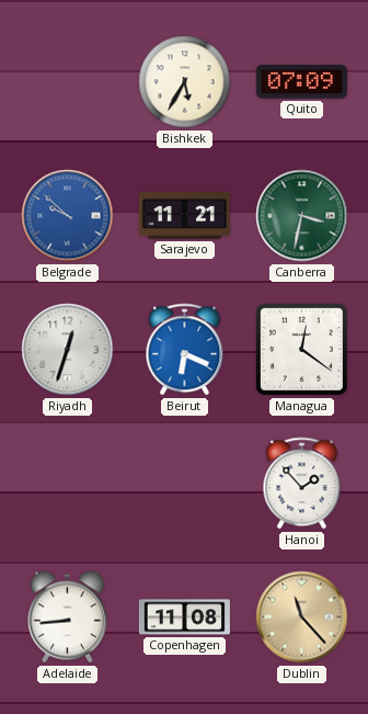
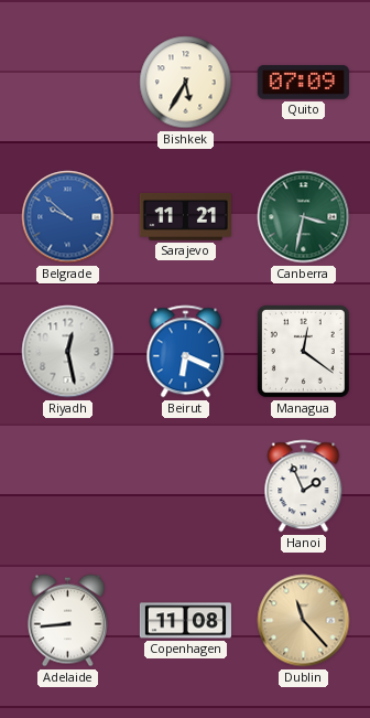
Riyadh: 12:33 -> 12:28
Hanoi: 1:53 -> 1:56
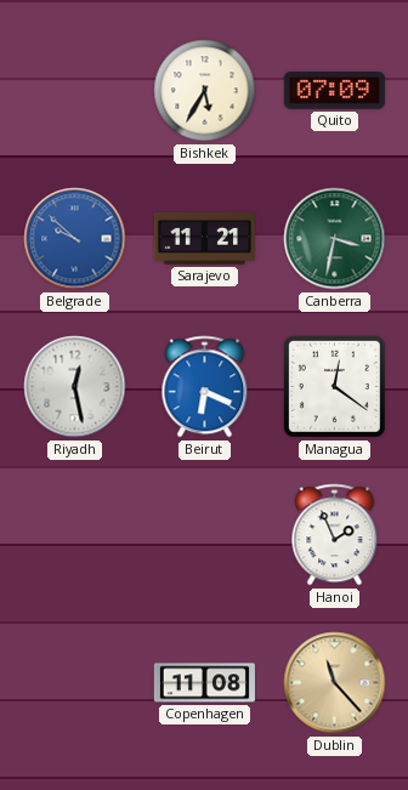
Adelaide: 8:44 -> none
